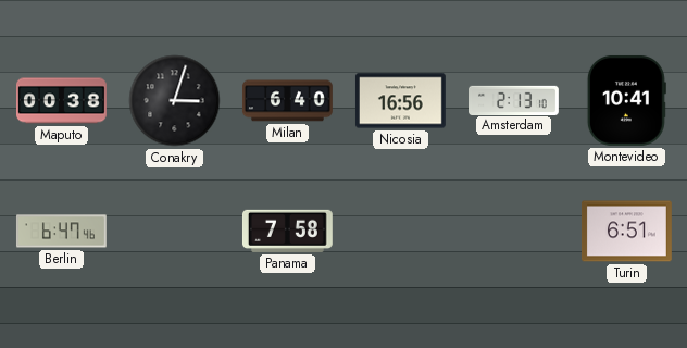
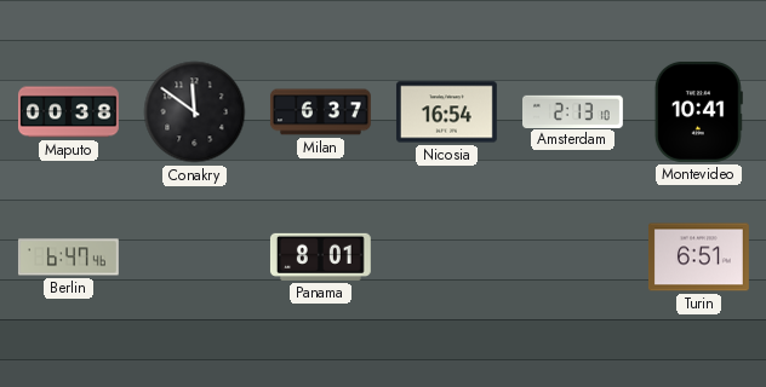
Conakry: 3:03 -> 11:51
Milan: 6:40 -> 6:37
Nicosia: 16:56 -> 16:54
Panama: 7:58 -> 8:01
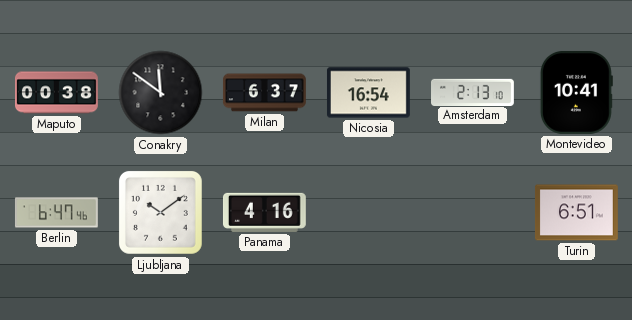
Ljubljana: none -> 10:09
Panama: 8:01 -> 4:16
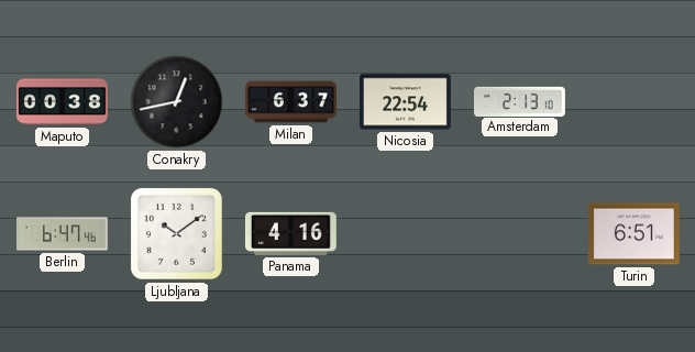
Conakry: 11:51 -> 12:43
Nicosia: 16:54 -> 22:54
Montevideo: 10:41 -> none
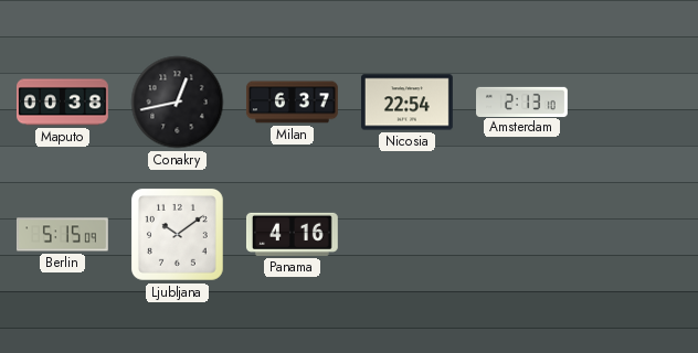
Berlin: 6:47 -> 5:15
Turin: 6:51 -> none
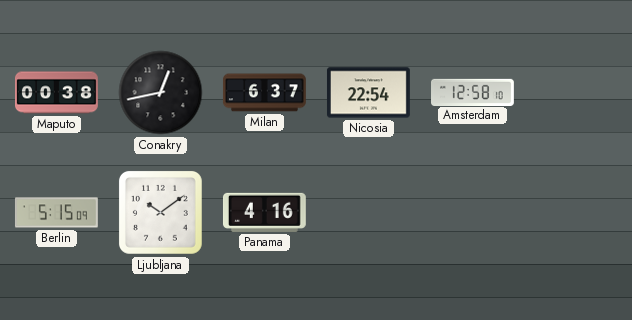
Amsterdam: 2:13 -> 12:58
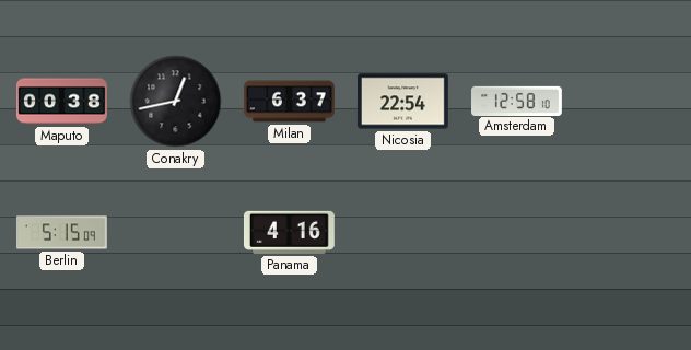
Ljubljana: 10:09 -> none
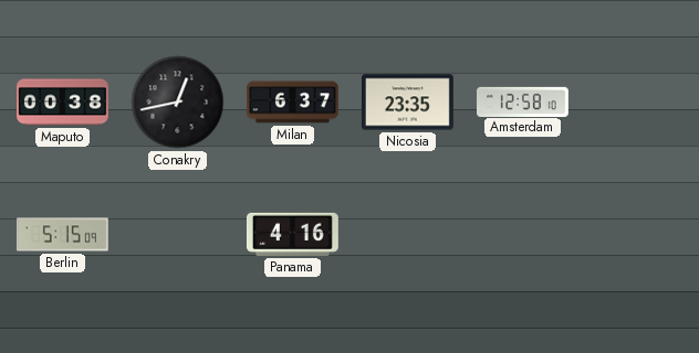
Nicosia: 22:54 -> 23:35
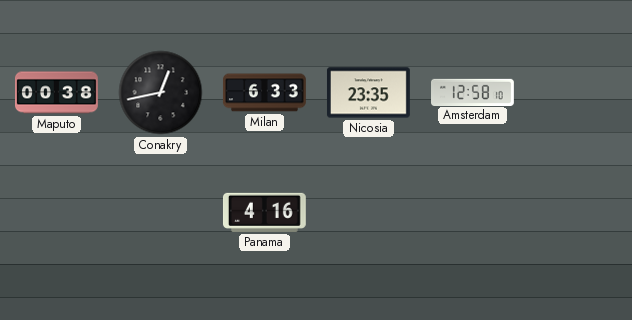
Milan: 6:37 -> 6:33
Berlin: 5:15 -> none
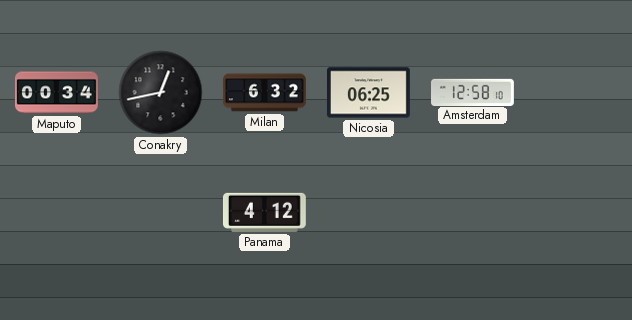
Maputo: 00:38 -> 00:34
Milan: 6:33 -> 6:32
Nicosia: 23:35 -> 06:25
Panama: 4:16 -> 4:12
